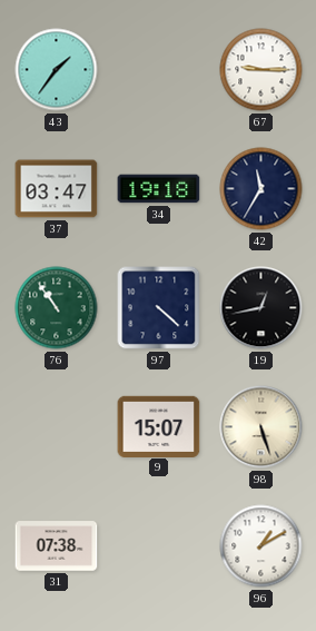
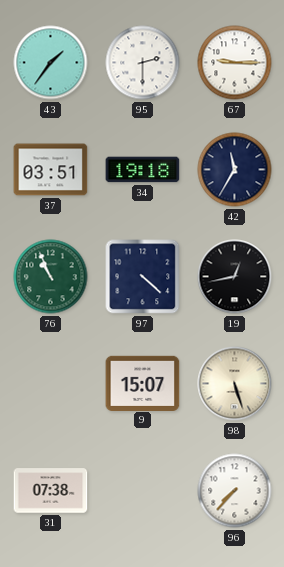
95: none -> 2:30
37: 03:47 -> 03:51
76: 10:54 -> 10:56
96: 1:10 -> 7:37
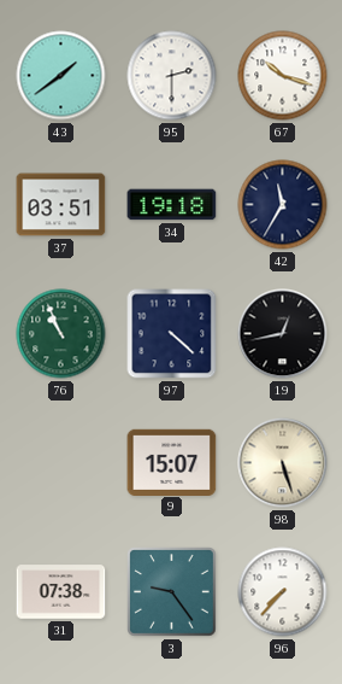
43: 1:36 -> 1:39
67: 9:15 -> 10:18
3: none -> 9:24
